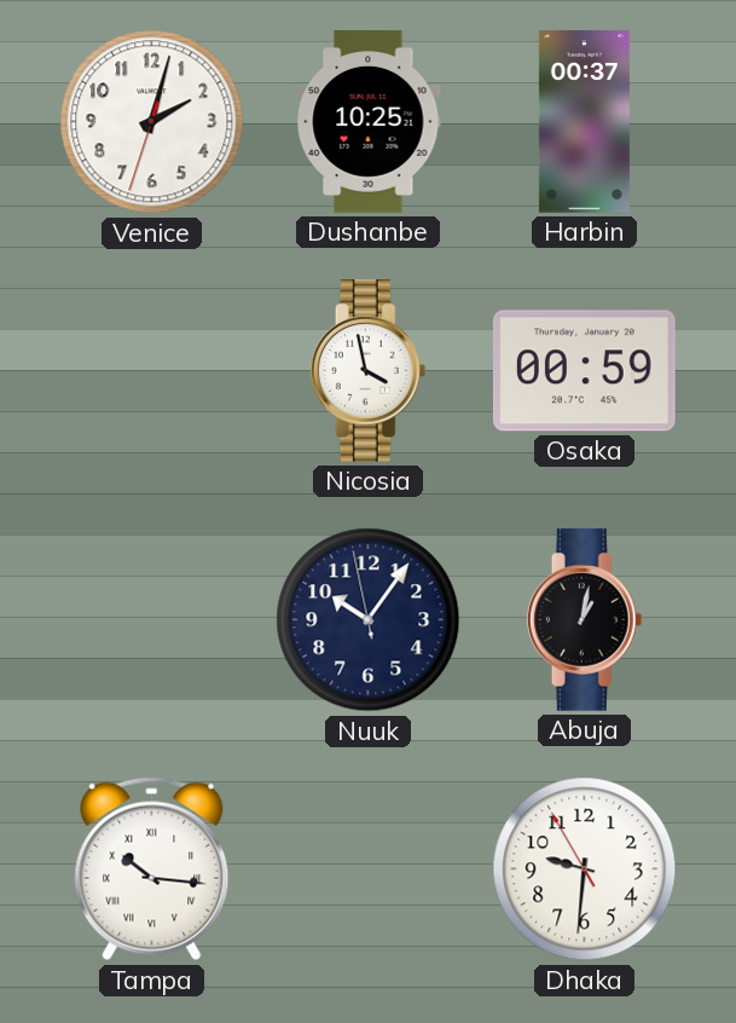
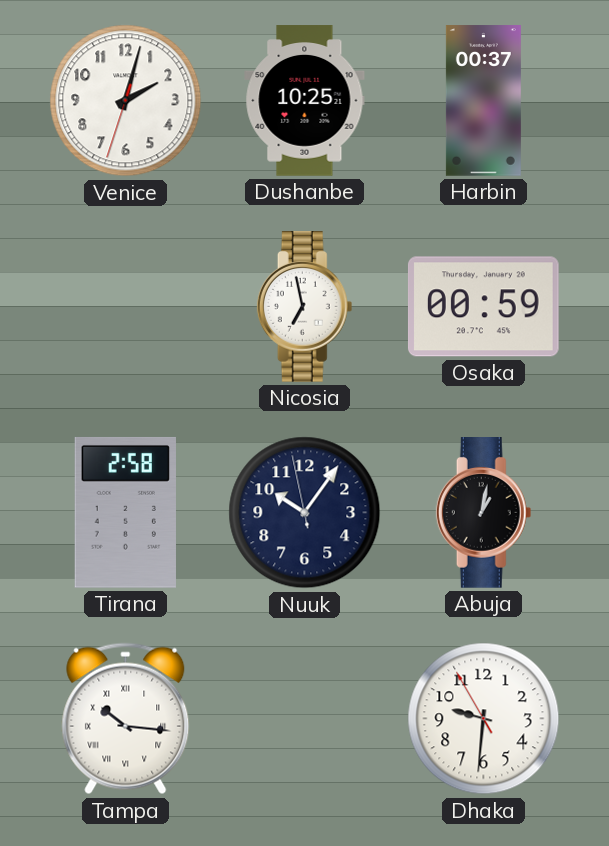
Nicosia: 3:58 -> 6:58
Tirana: none -> 2:58
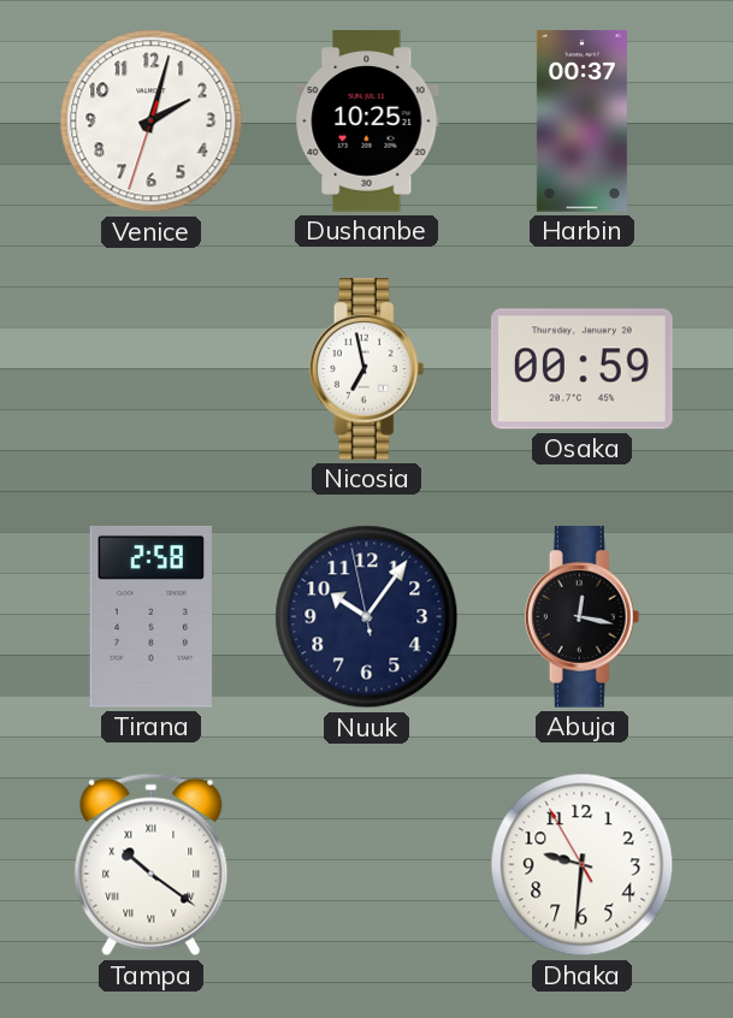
Abuja: 1:02 -> 12:17
Tampa: 10:16 -> 10:21
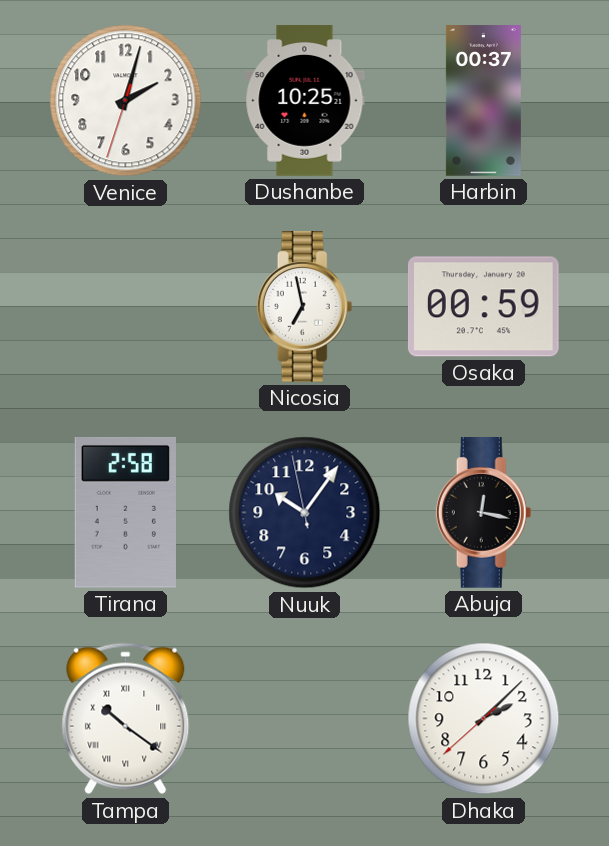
Dhaka: 9:30 -> 2:07
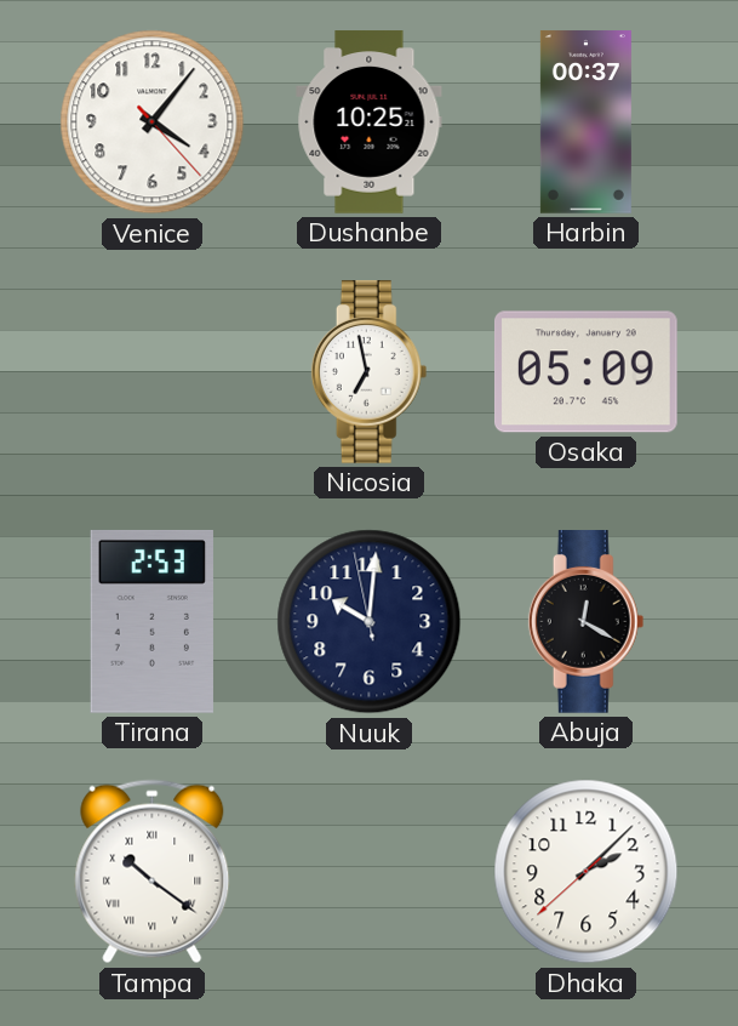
Venice: 2:02 -> 4:06
Osaka: 00:59 -> 05:09
Tirana: 2:58 -> 2:53
Nuuk: 10:05 -> 10:00
Abuja: 12:17 -> 12:20
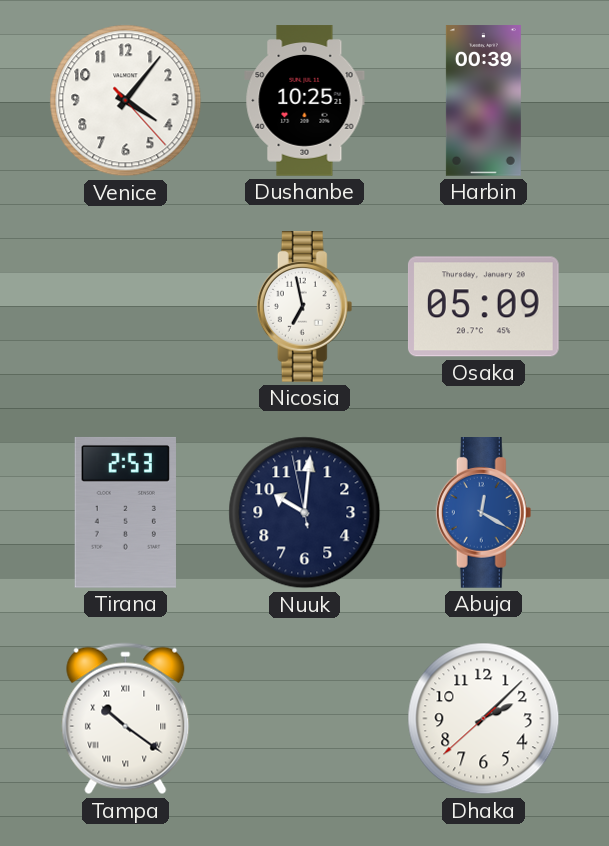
Harbin: 00:37 -> 00:39
Abuja dial: black -> blue
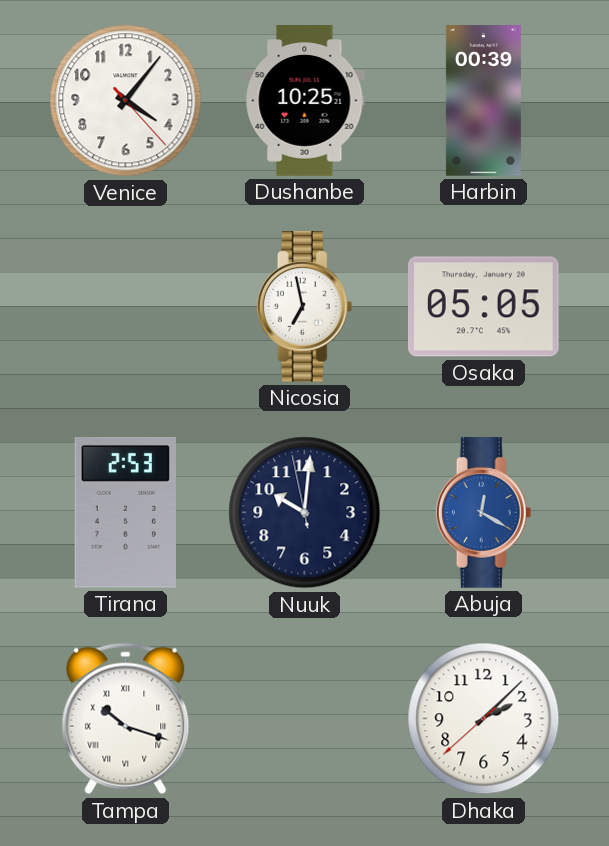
Osaka: 05:09 -> 05:05
Tampa: 10:21 -> 10:18
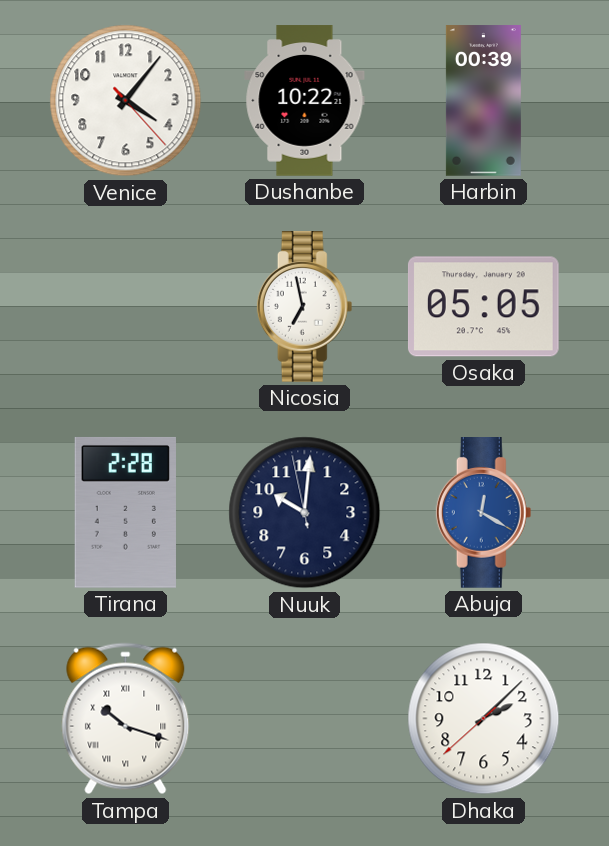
Dushanbe: 10:25 -> 10:22
Tirana: 2:53 -> 2:28
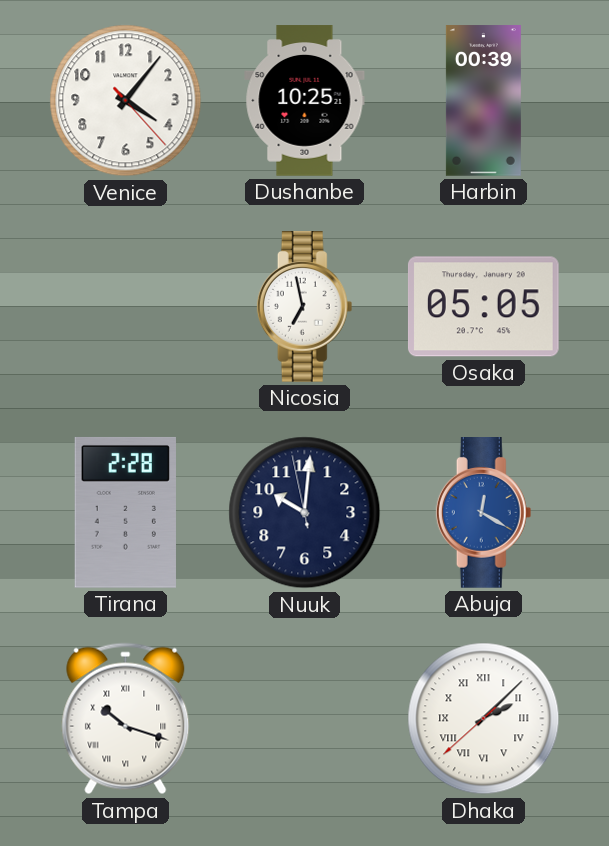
Dushanbe: 10:22 -> 10:25
Dhaka numerals: Arabic -> Roman
